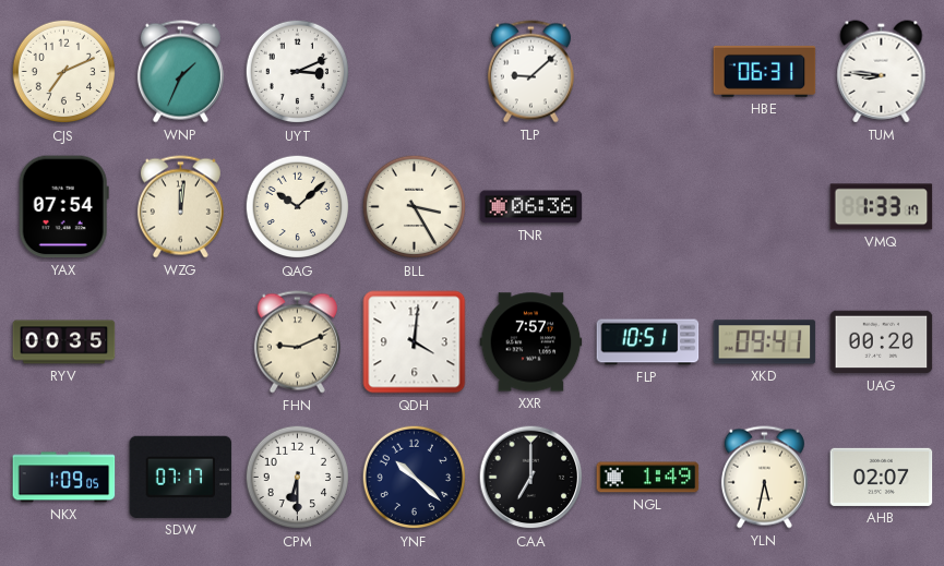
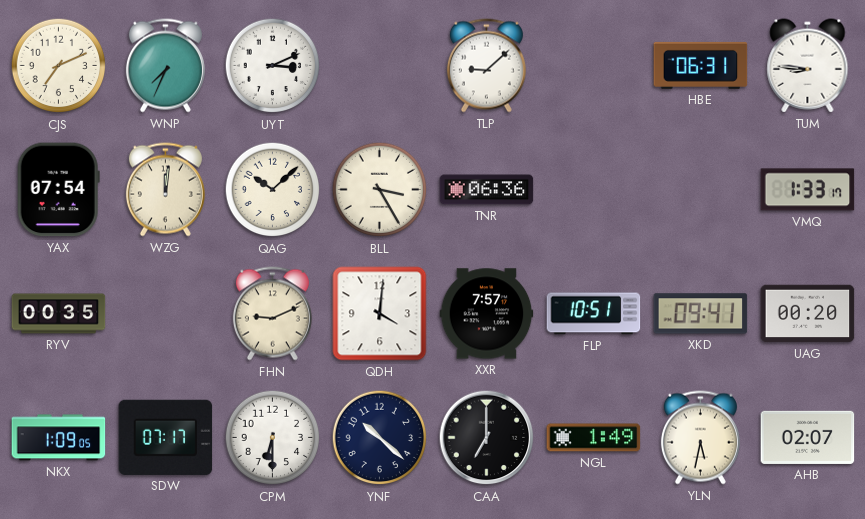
WNP: 1:34 -> 7:34
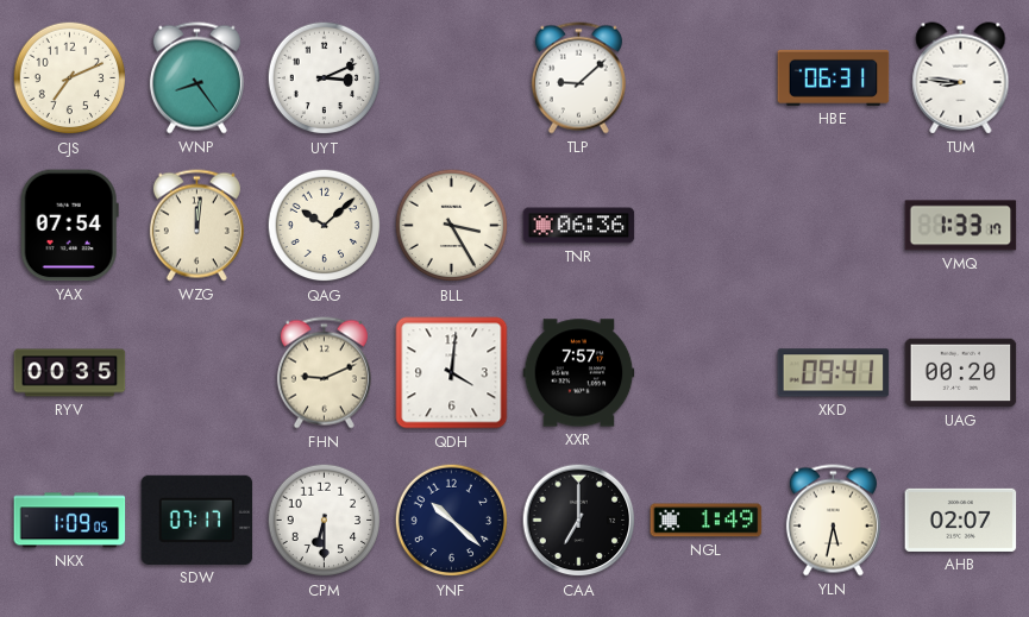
WNP: 7:34 -> 8:24
FLP: 10:51 -> none
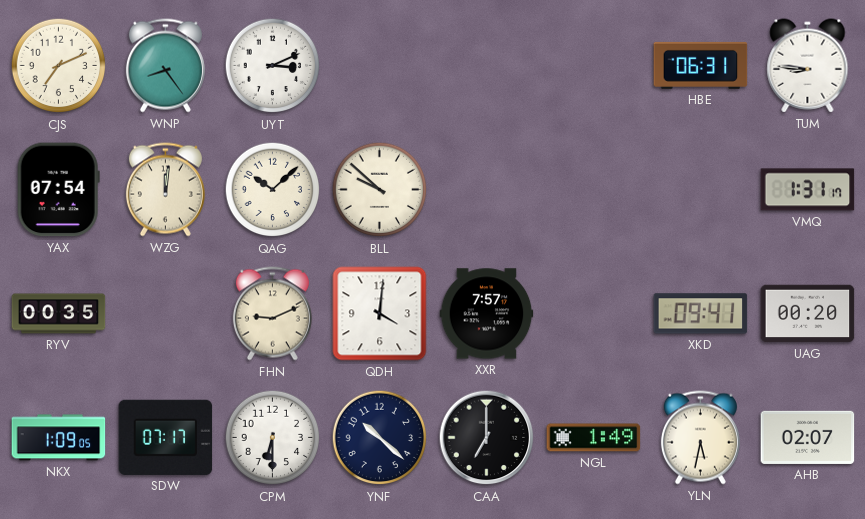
TLP: 9:08 -> none
BLL: 3:25 -> 9:52
TNR: 06:36 -> none
VMQ: 1:33 -> 1:31
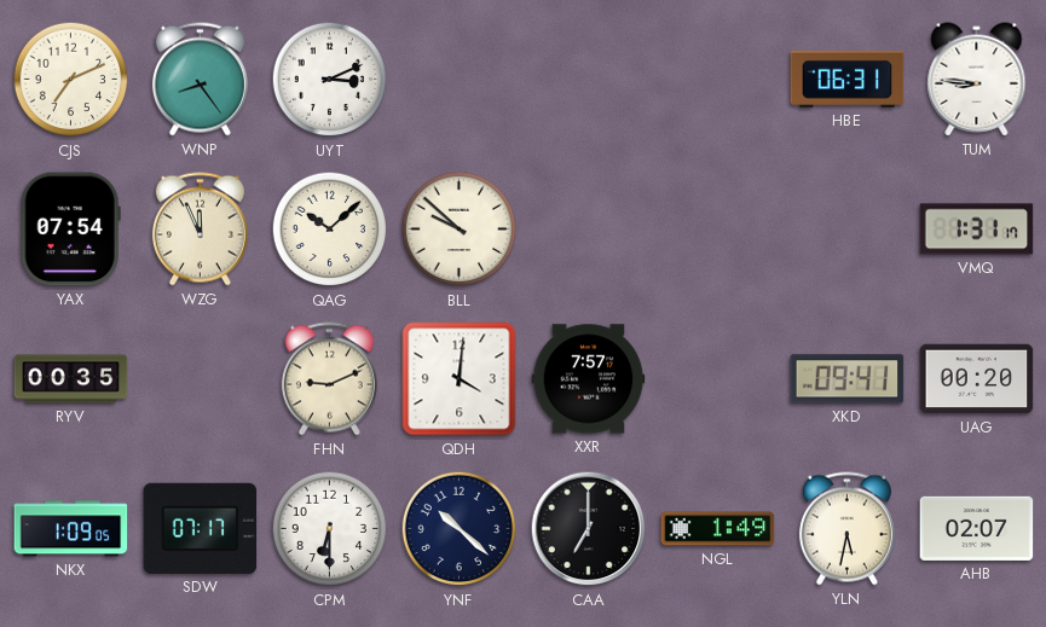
WZG: 12:01 -> 11:56
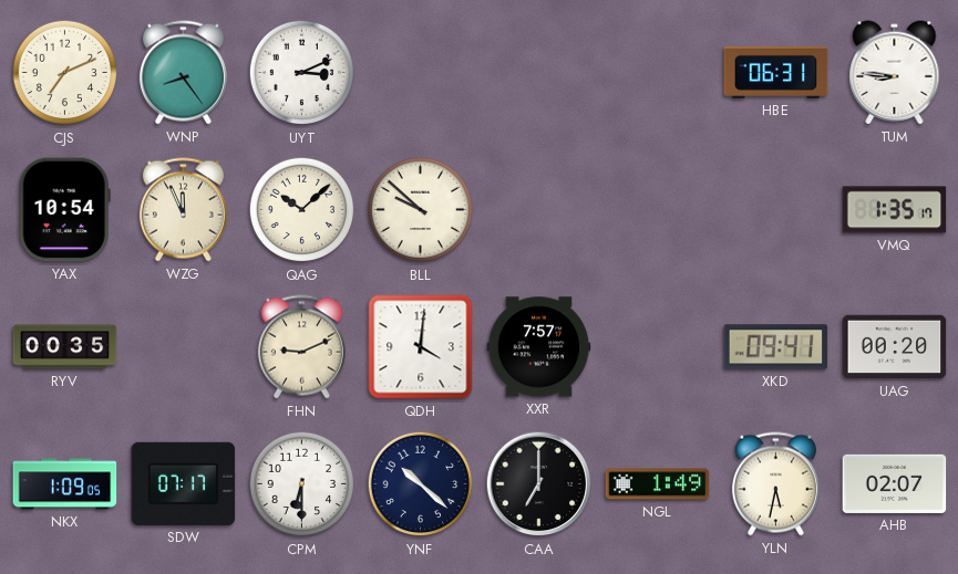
YAX: 07:54 -> 10:54
VMQ: 1:31 -> 1:35
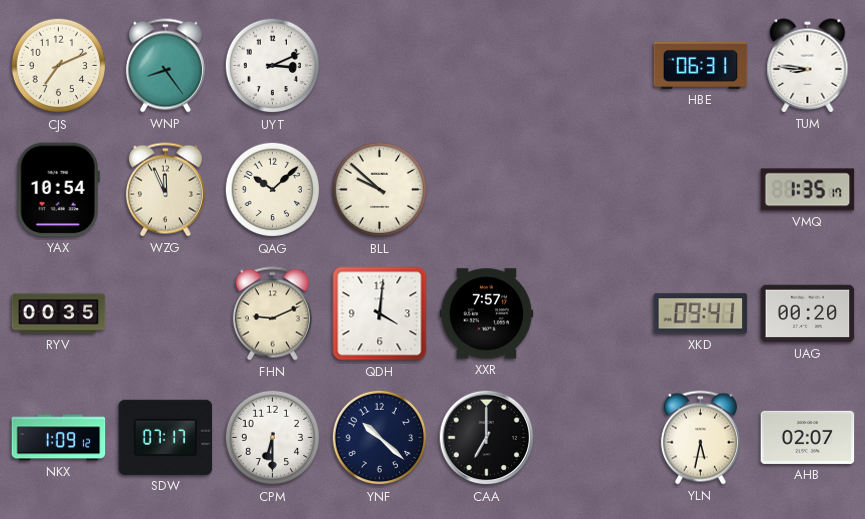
NKX: 1:09:05 -> 1:09:12
NGL: 1:49 -> none
